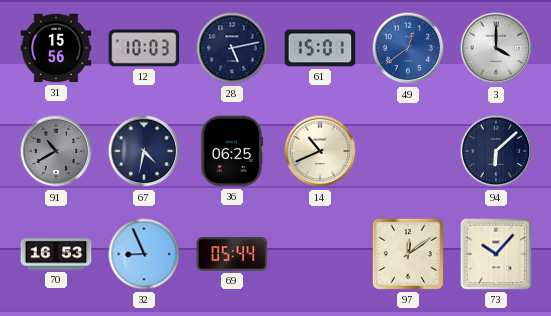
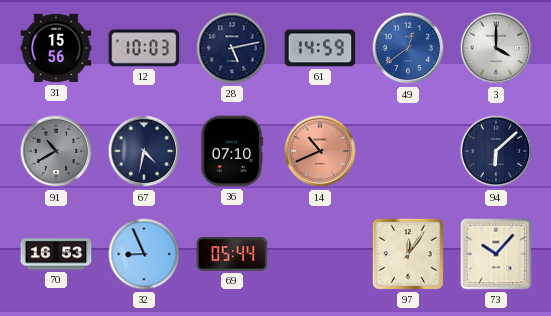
61: 15:01 -> 14:59
36: 06:25 -> 07:10
14 dial: cream -> salmon
97: 12:09 -> 12:06
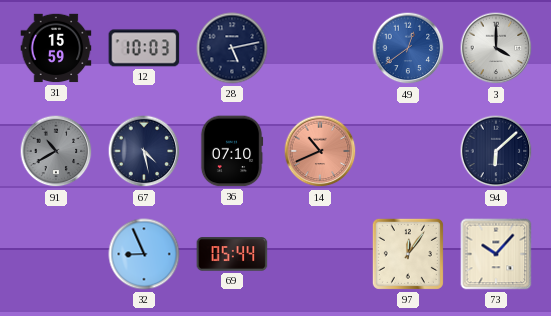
31: 15:56 -> 15:59
61: 14:59 -> none
67: 4:32 -> 4:28
70: 16:53 -> none
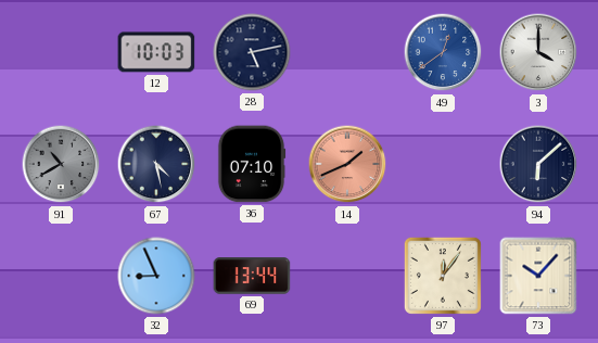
31: 15:59 -> none
14: 10:41 -> 1:41
69: 05:44 -> 13:44
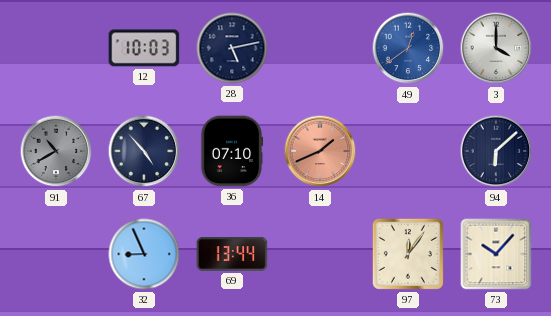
67: 4:28 -> 4:53
